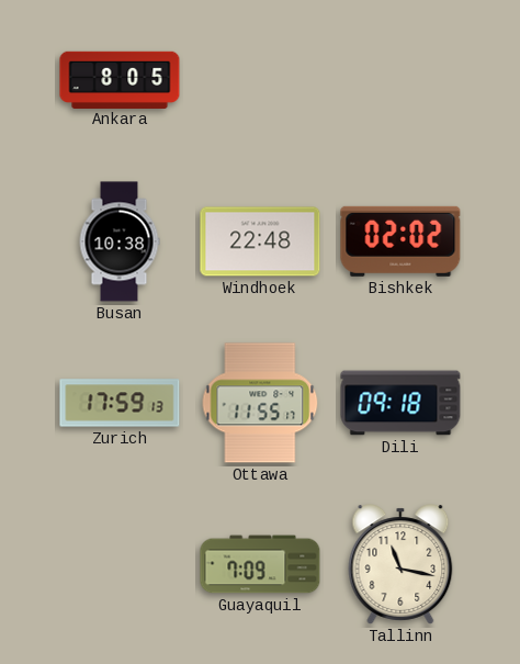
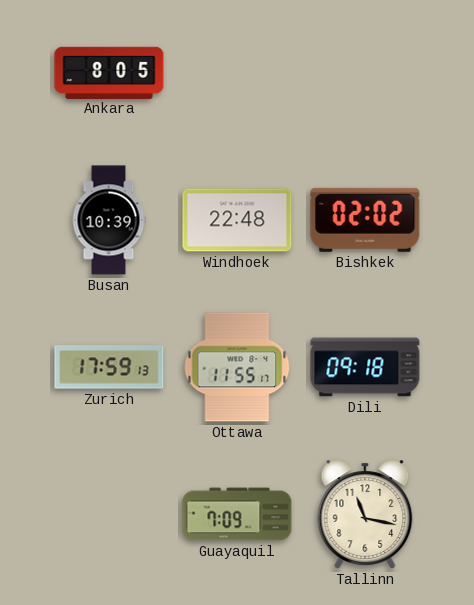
Busan: 10:38 -> 10:39
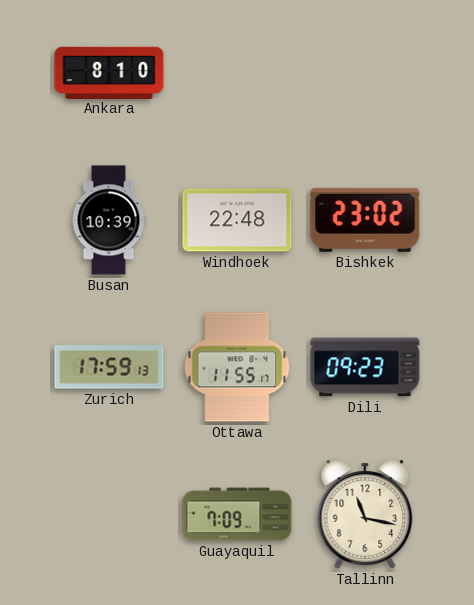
Ankara: 8:05 -> 8:10
Bishkek: 02:02 -> 23:02
Dili: 09:18 -> 09:23
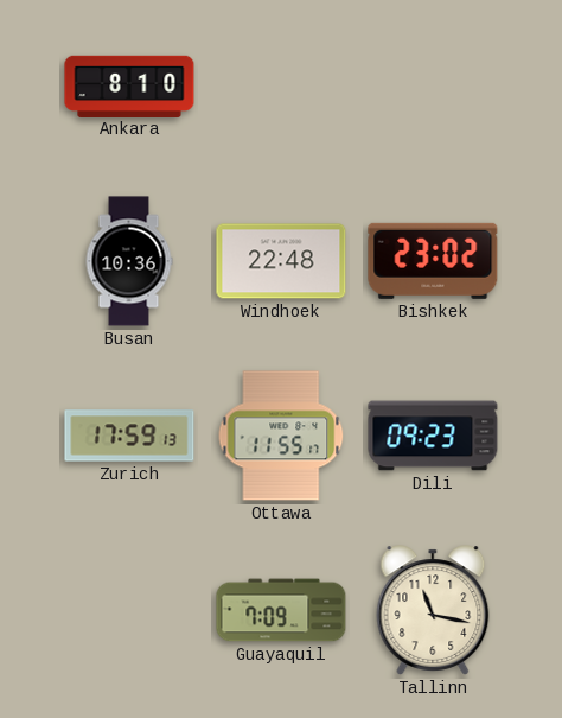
Busan: 10:39 -> 10:36
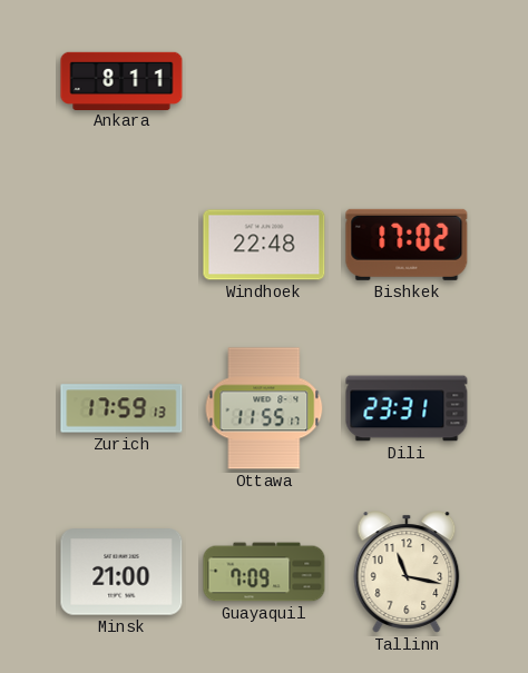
Ankara: 8:10 -> 8:11
Busan: 10:36 -> none
Bishkek: 23:02 -> 17:02
Dili: 09:23 -> 23:31
Minsk: none -> 21:00
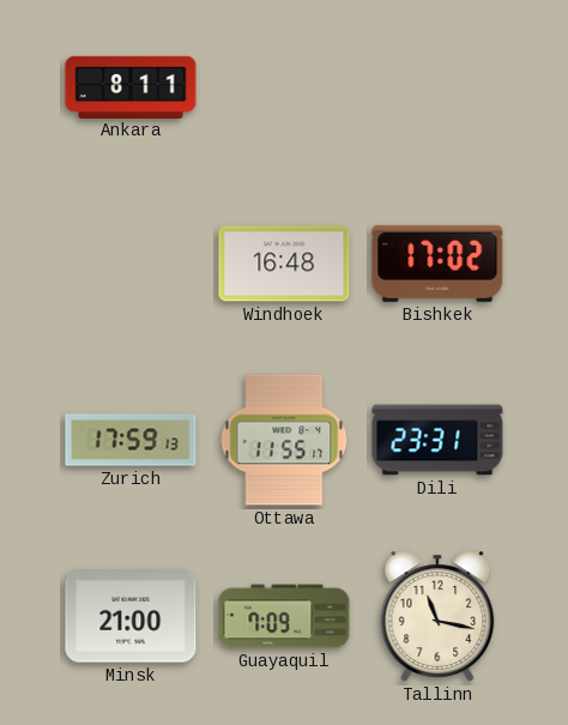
Windhoek: 22:48 -> 16:48
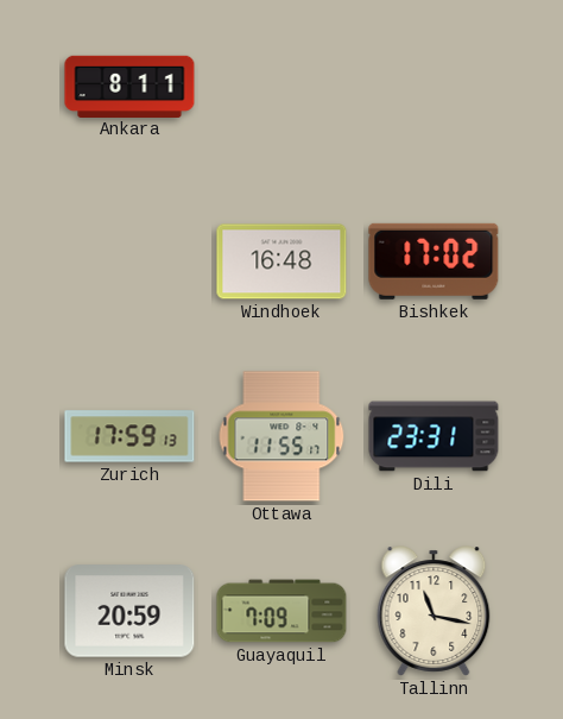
Minsk: 21:00 -> 20:59
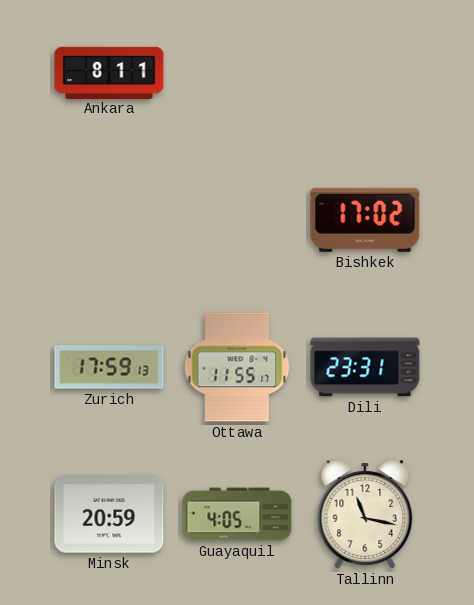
Windhoek: 16:48 -> none
Guayaquil: 7:09 -> 4:05
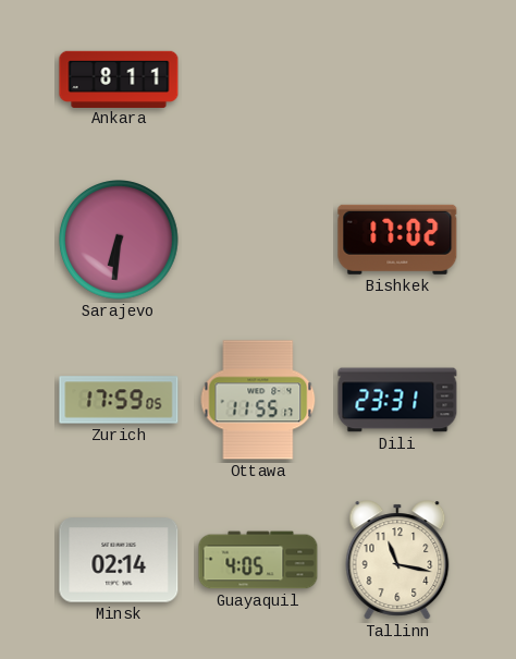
Sarajevo: none -> 6:31
Zurich: 17:59:13 -> 17:59:05
Minsk: 20:59 -> 02:14
